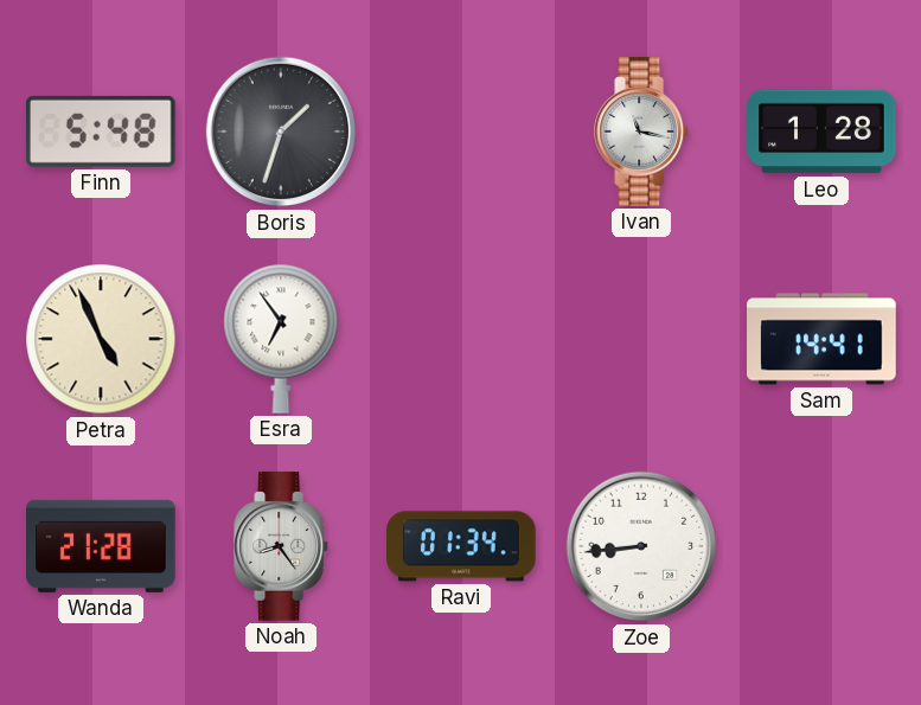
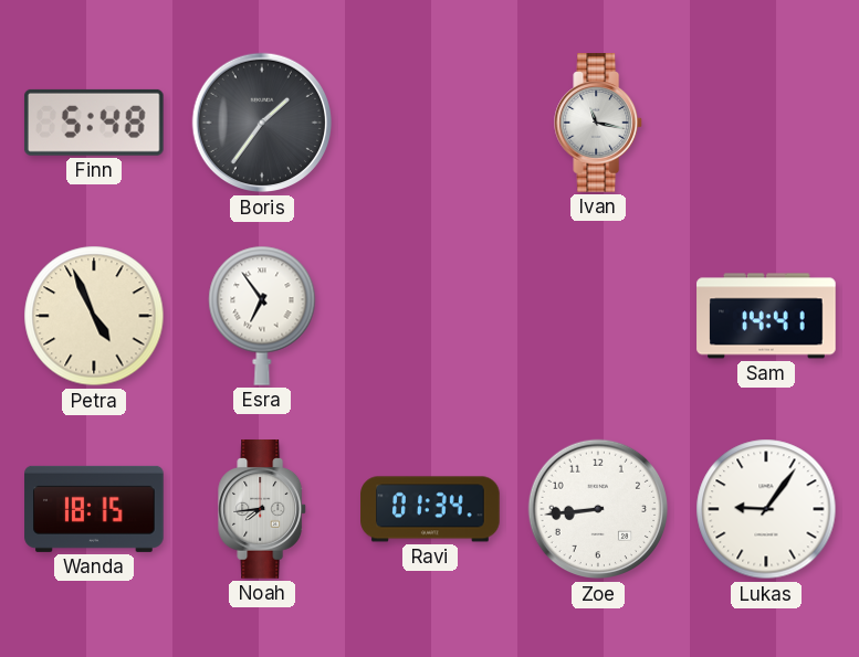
Boris: 1:33 -> 1:36
Leo: 1:28 -> none
Wanda: 21:28 -> 18:15
Noah: 8:24 -> 7:44
Lukas: none -> 9:06
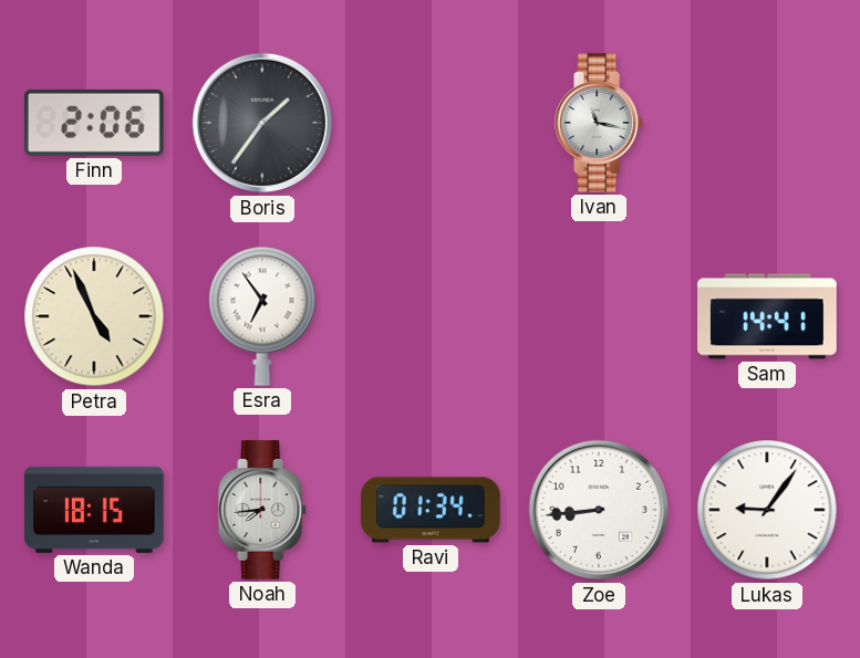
Finn: 5:48 -> 2:06
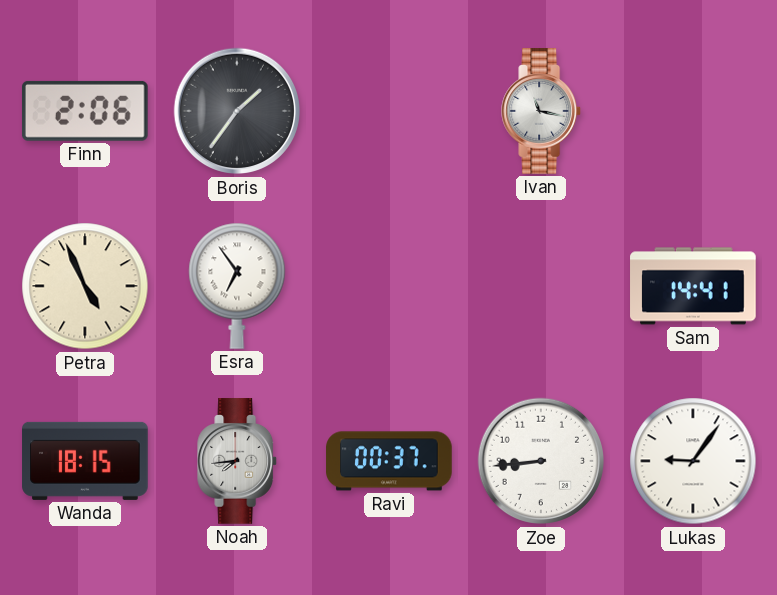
Ravi: 01:34 -> 00:37
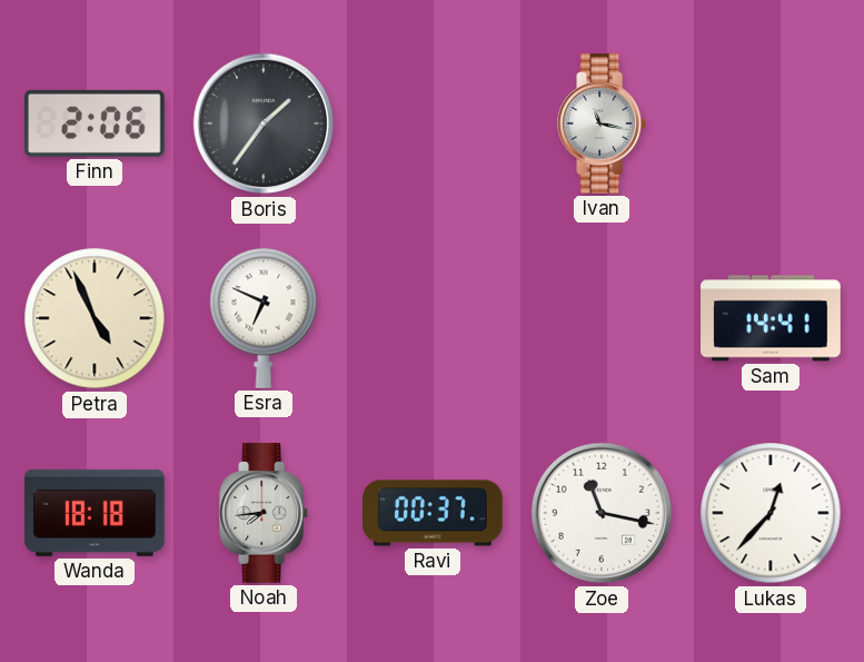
Esra: 6:54 -> 6:49
Wanda: 18:15 -> 18:18
Zoe: 8:44 -> 11:17
Lukas: 9:06 -> 12:37
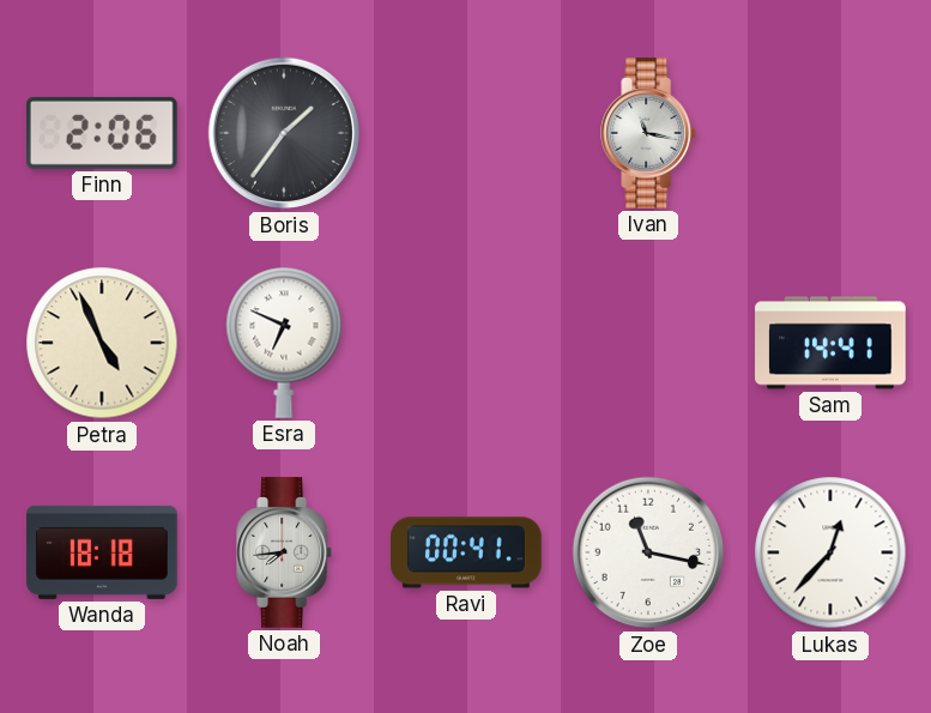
Ravi: 00:37 -> 00:41
